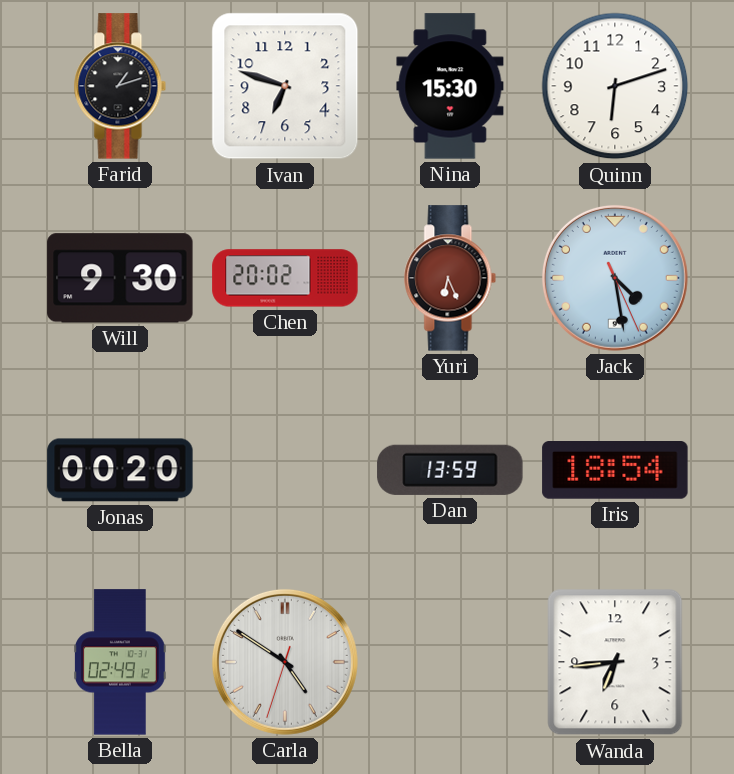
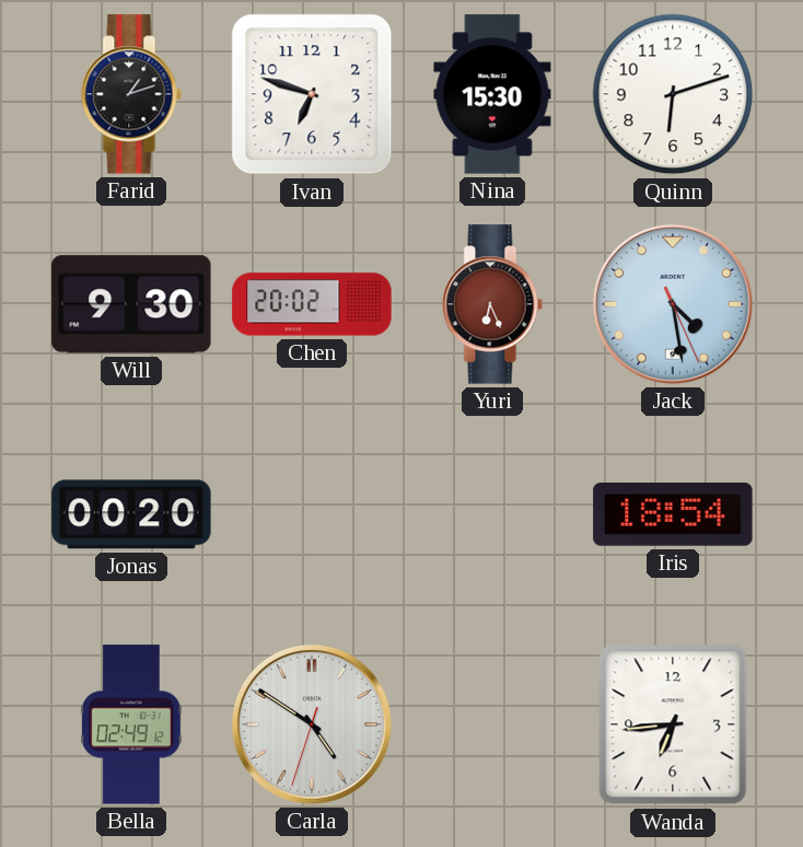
Dan: 13:59 -> none
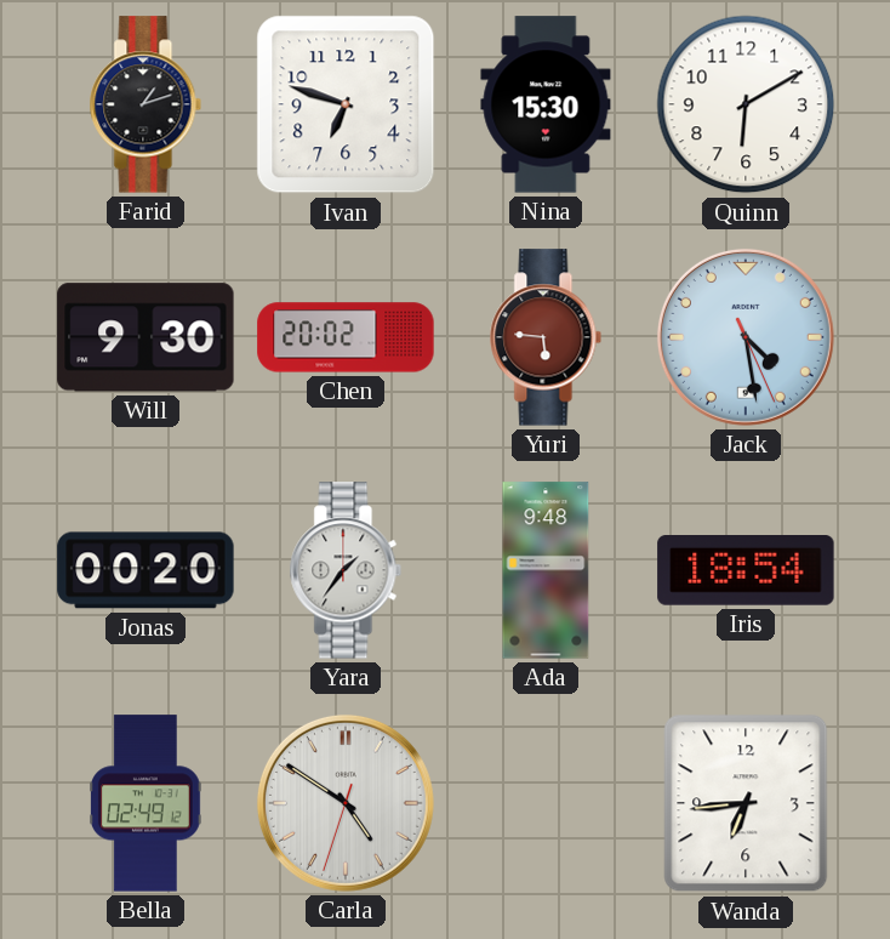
Quinn: 6:12 -> 6:10
Yuri: 6:26 -> 5:46
Yara: none -> 1:36
Ada: none -> 9:48
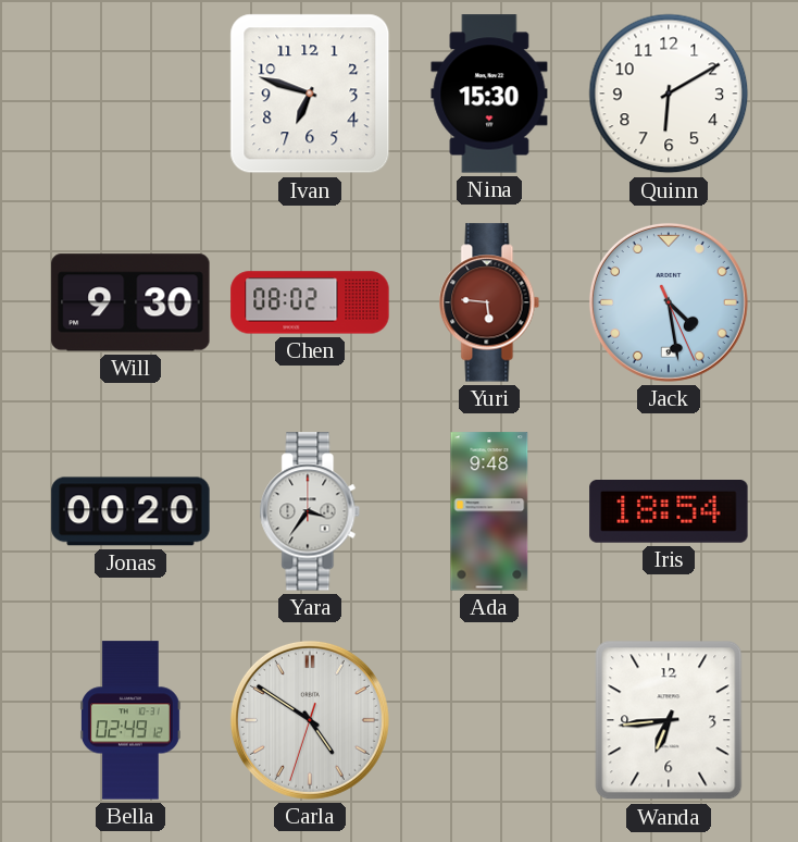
Farid: 1:12 -> none
Chen: 20:02 -> 08:02
Yara: 1:36 -> 3:36
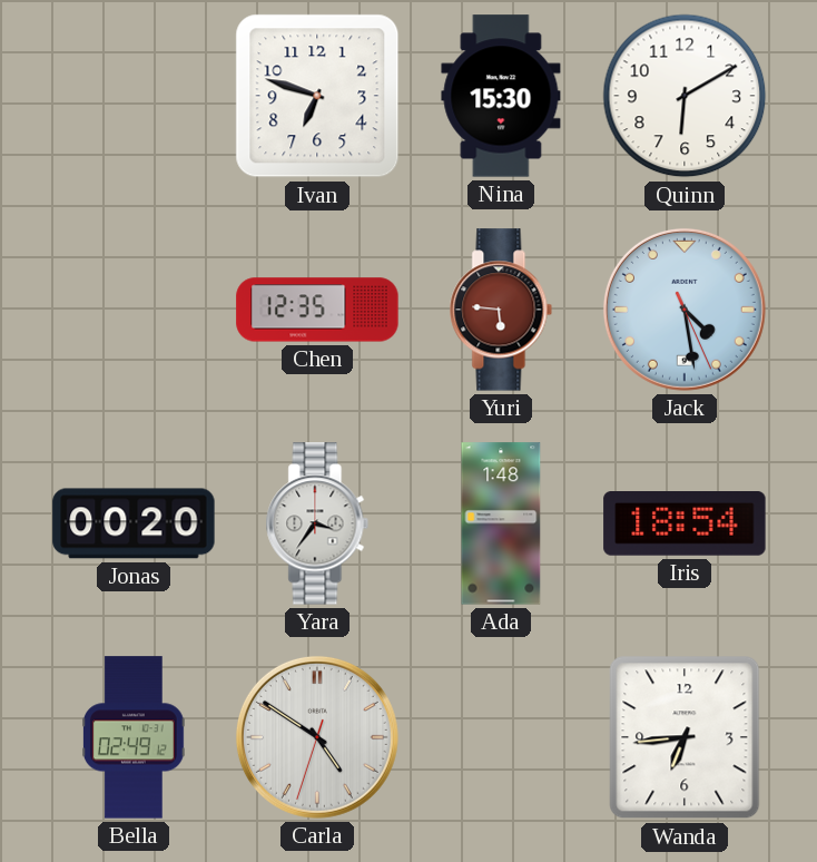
Will: 9:30 -> none
Chen: 08:02 -> 12:35
Ada: 9:48 -> 1:48
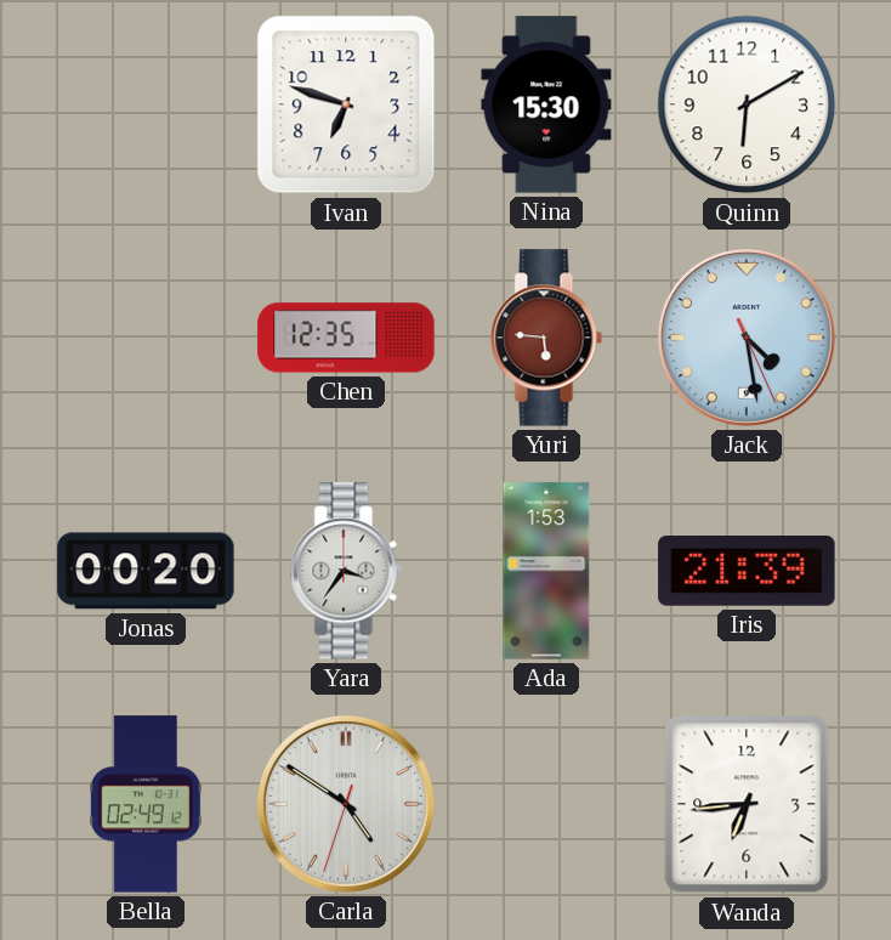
Ada: 1:48 -> 1:53
Iris: 18:54 -> 21:39
